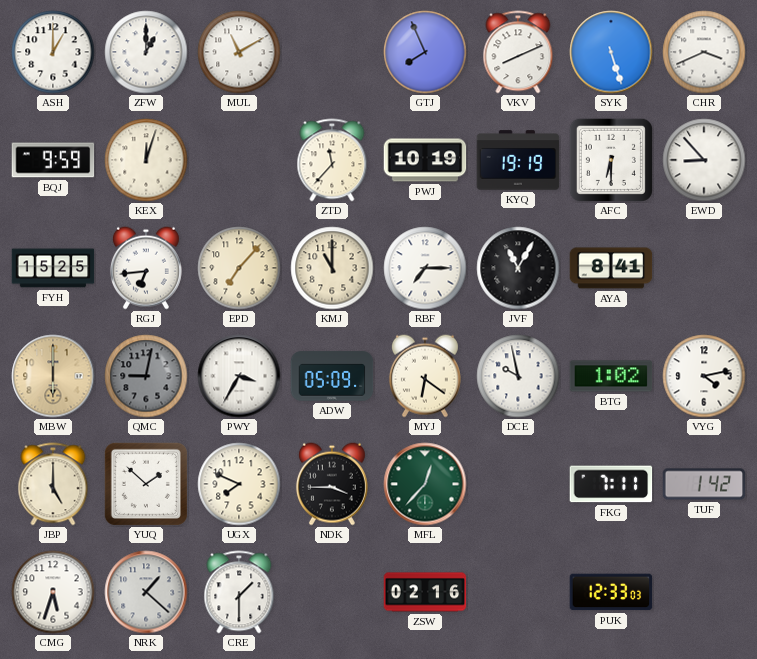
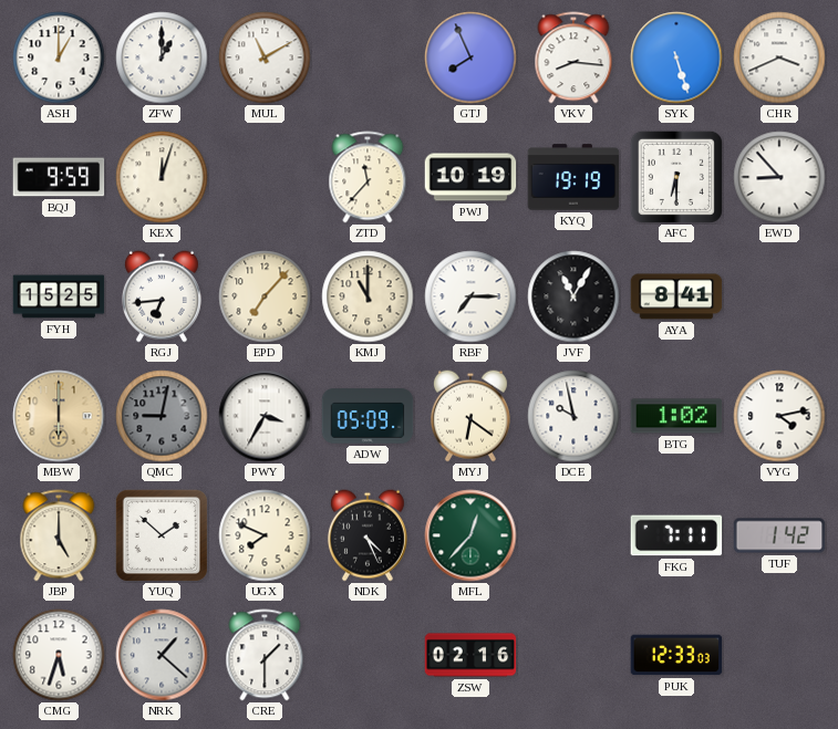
VKV: 8:11 -> 8:16
NDK: 3:45 -> 4:26
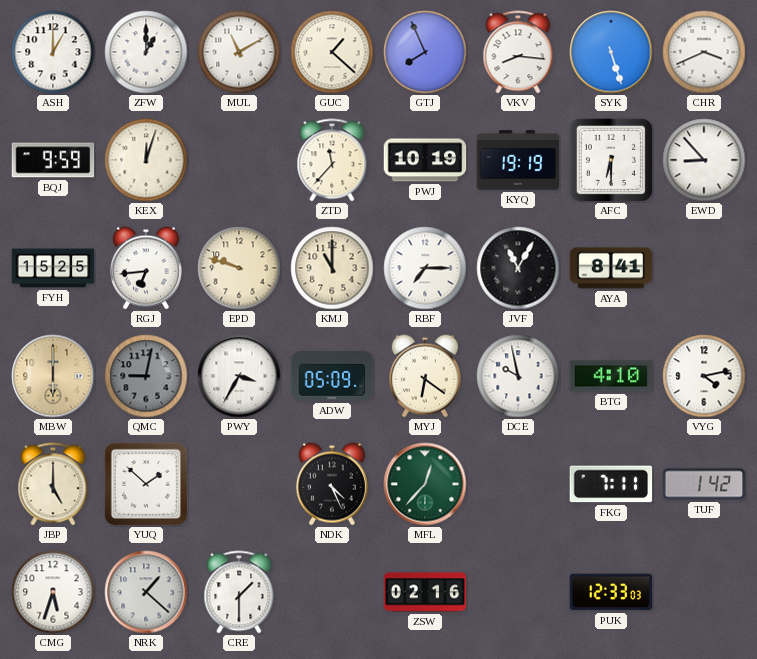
GUC: none -> 1:22
EPD: 7:07 -> 9:48
BTG: 1:02 -> 4:10
UGX: 7:49 -> none
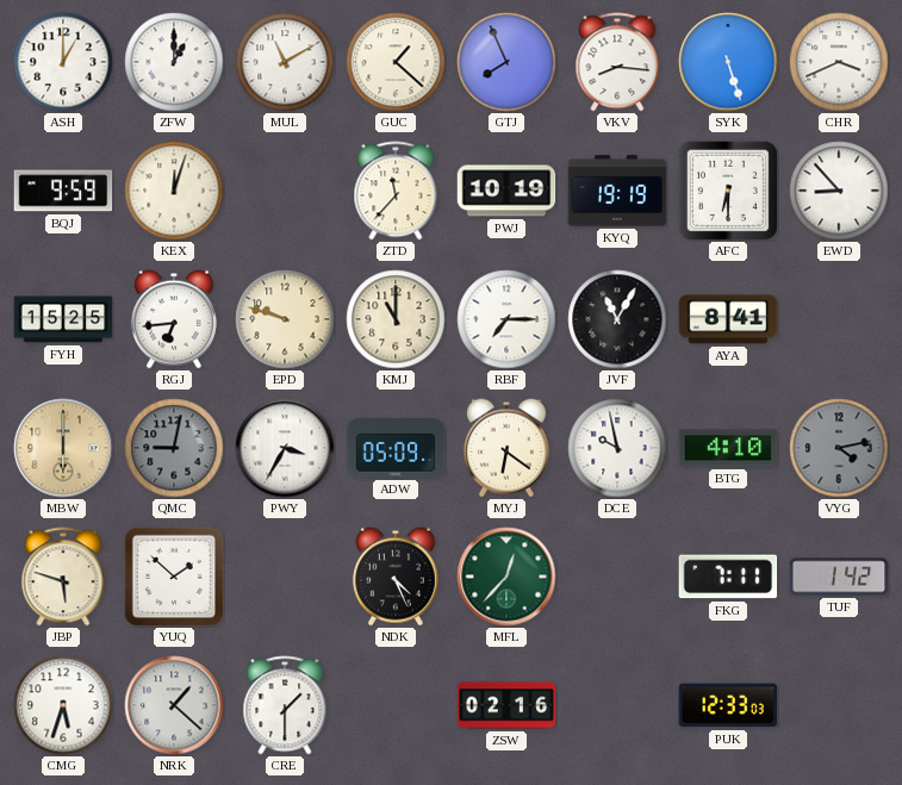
VYG dial: white -> grey
JBP: 5:00 -> 5:48
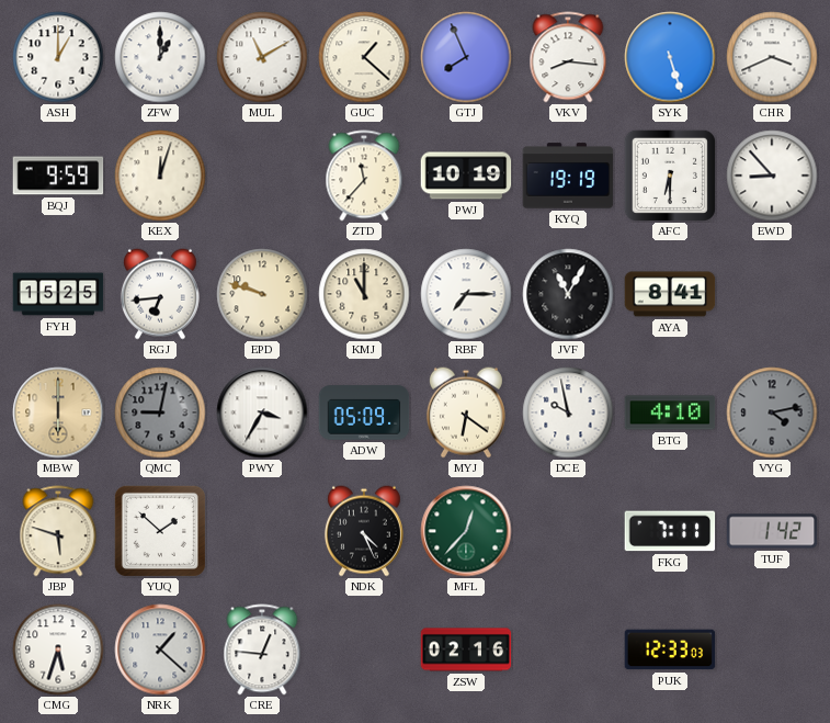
CRE: 1:30 -> 12:46
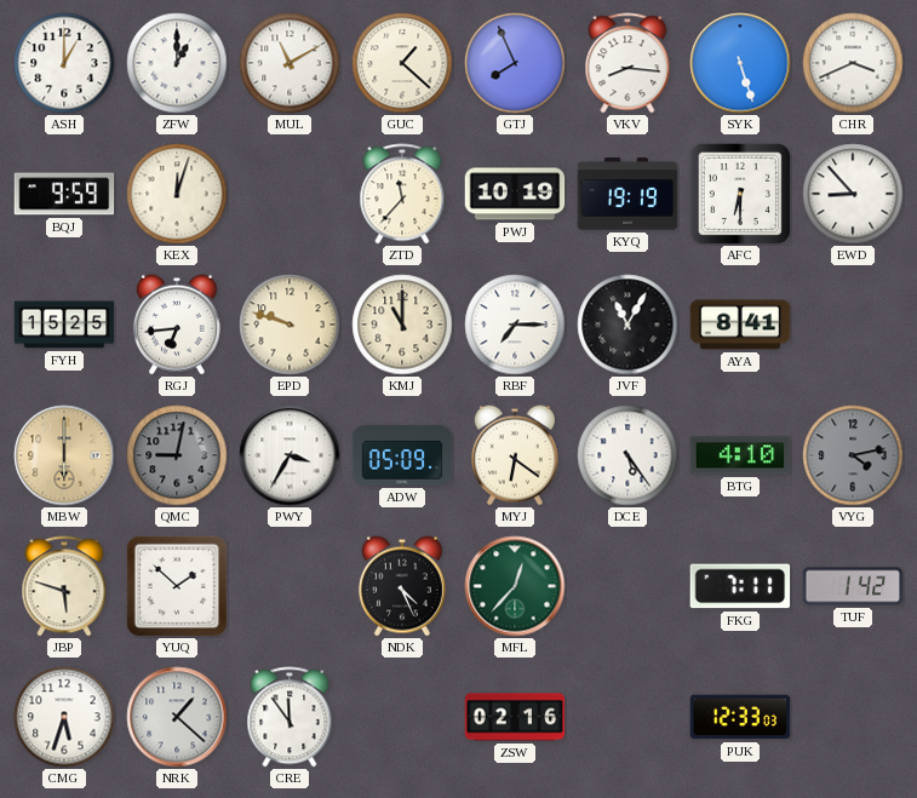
DCE: 9:58 -> 5:24
CRE: 12:46 -> 11:54
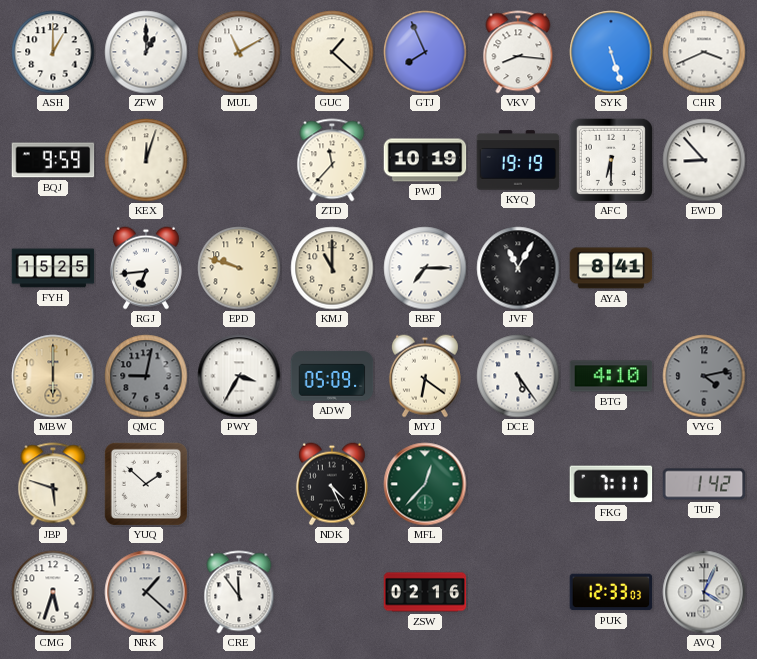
AVQ: none -> 4:04
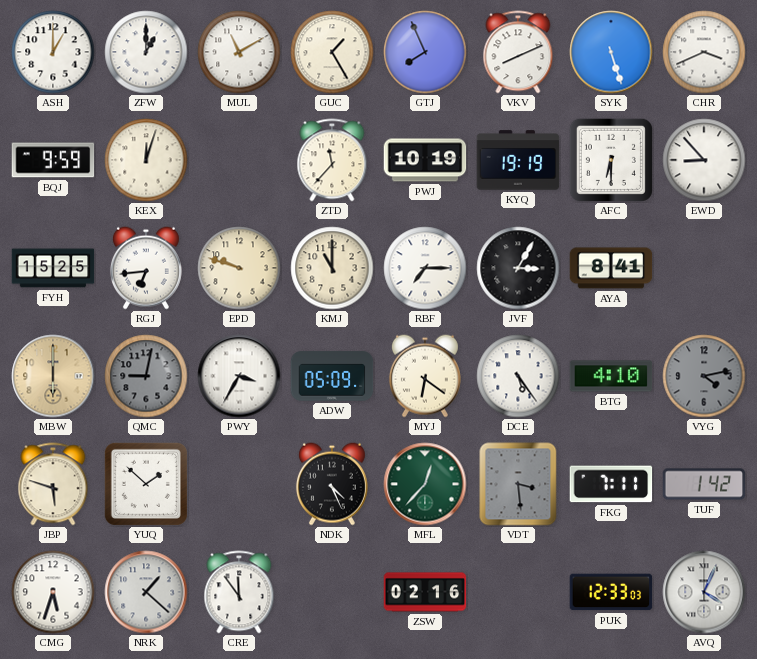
GUC: 1:22 -> 1:25
VKV: 8:16 -> 8:11
JVF: 11:05 -> 3:05
VDT: none -> 3:29
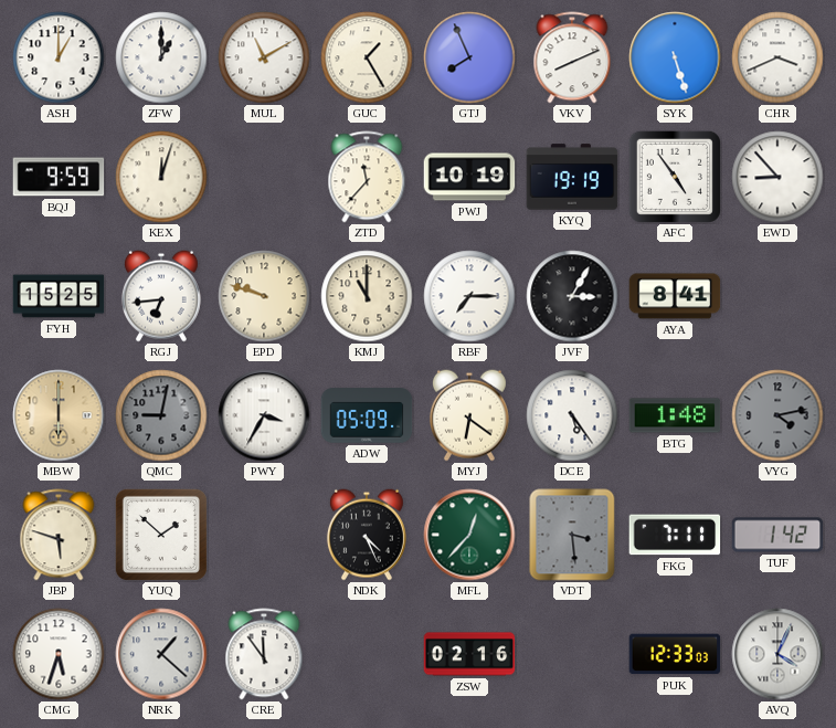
AFC: 6:30 -> 4:54
BTG: 4:10 -> 1:48
